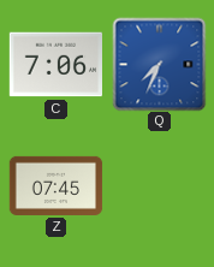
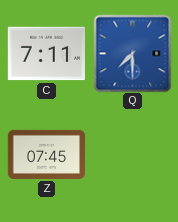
C: 7:06 -> 7:11
Q: 7:34 -> 7:30
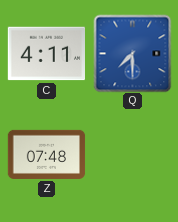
C: 7:11 -> 4:11
Z: 07:45 -> 07:48
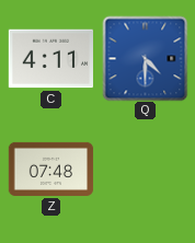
Q: 7:30 -> 4:30
